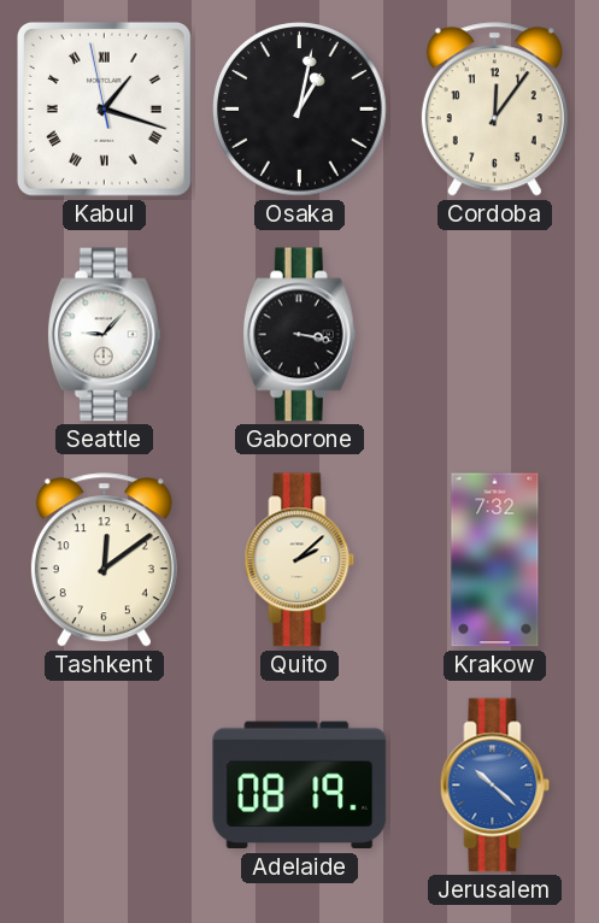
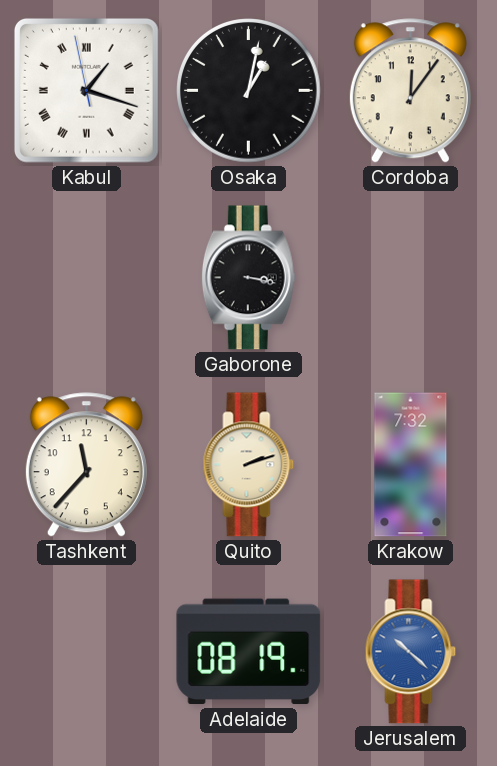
Seattle: 9:07 -> none
Tashkent: 12:09 -> 11:37
Quito: 2:08 -> 2:12
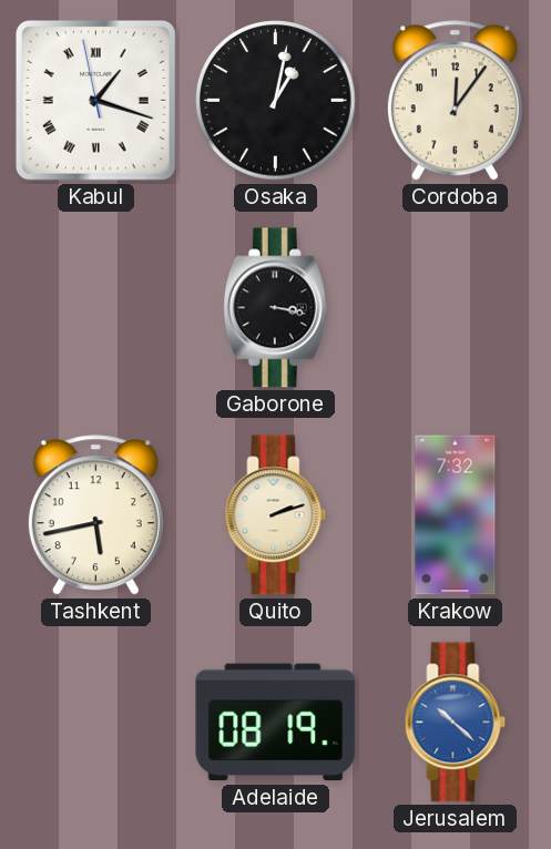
Tashkent: 11:37 -> 5:43
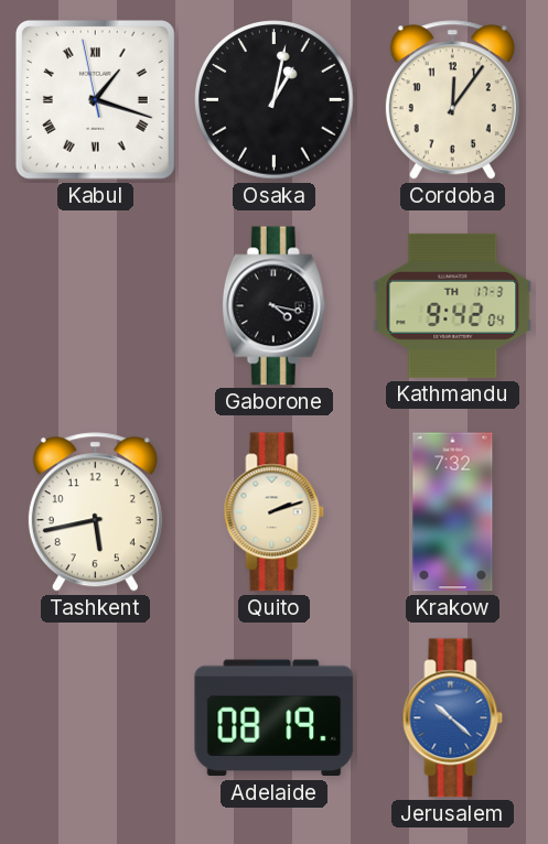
Gaborone: 3:17 -> 4:17
Kathmandu: none -> 9:42
